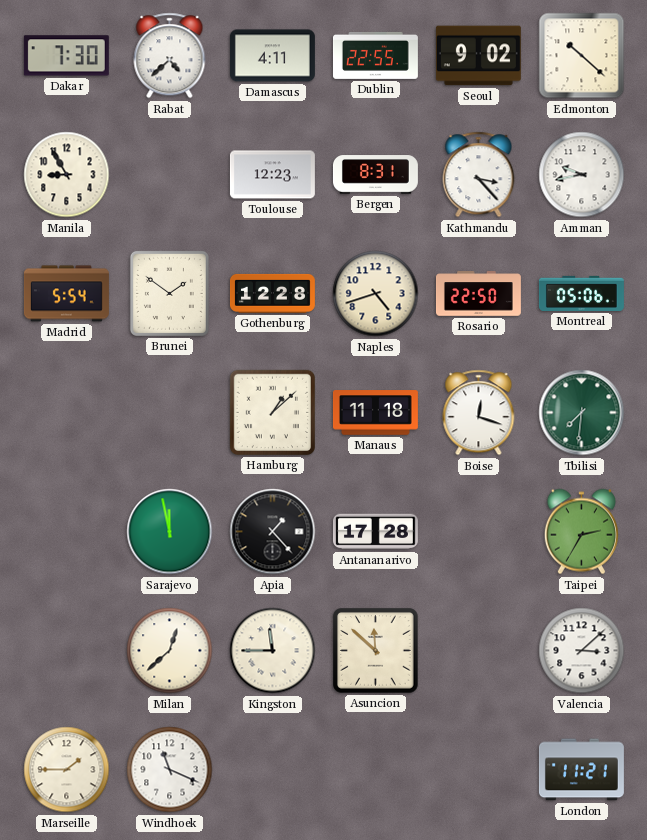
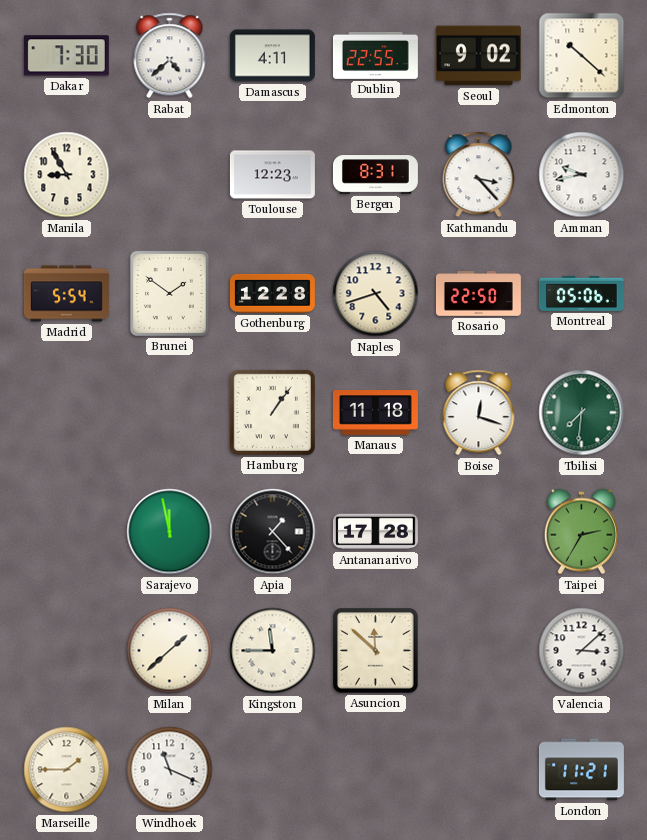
Hamburg: 1:08 -> 1:06
Milan: 12:38 -> 1:38
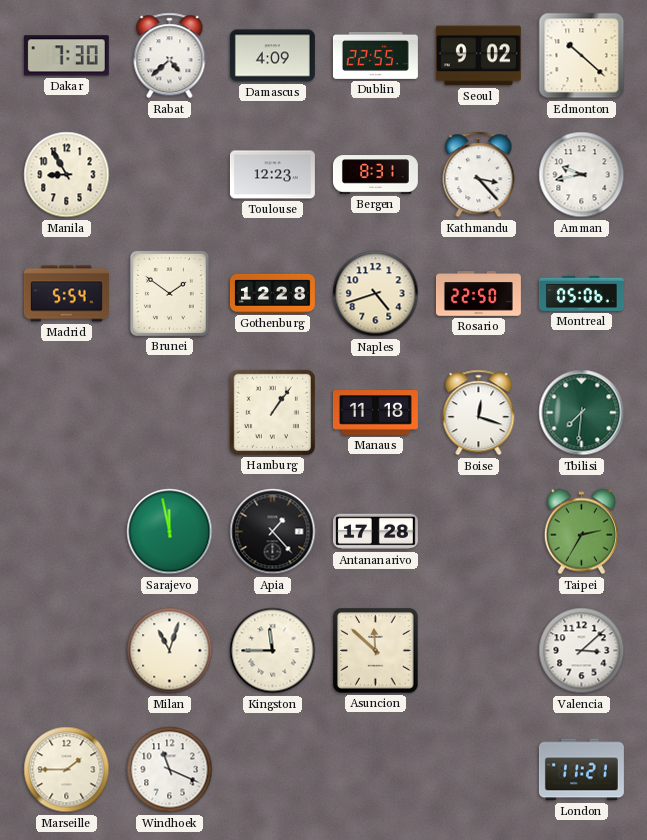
Damascus: 4:11 -> 4:09
Milan: 1:38 -> 11:03
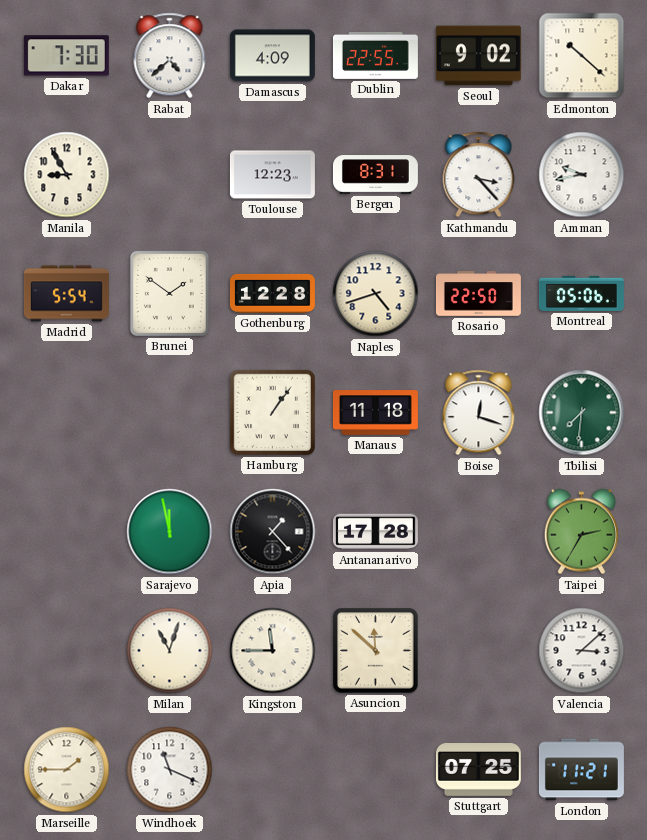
Stuttgart: none -> 07:25
